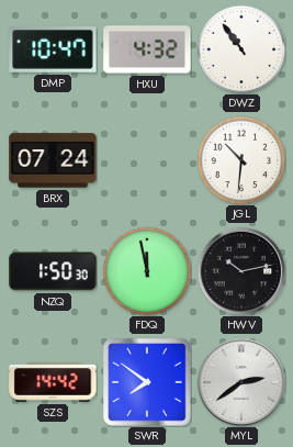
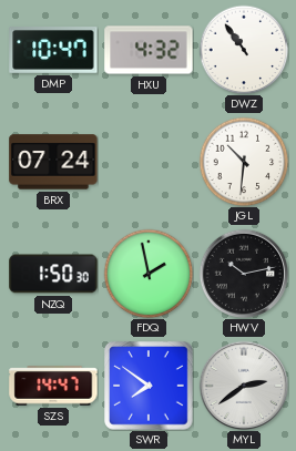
FDQ: 11:58 -> 1:58
SZS: 14:42 -> 14:47
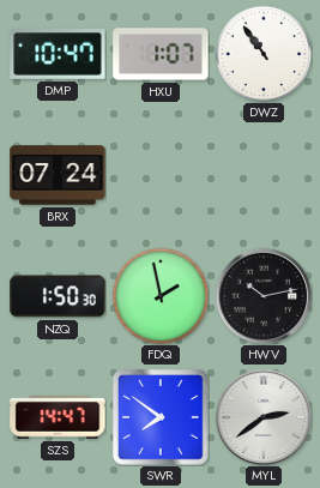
HXU: 4:32 -> 1:07
JGL: 10:31 -> none
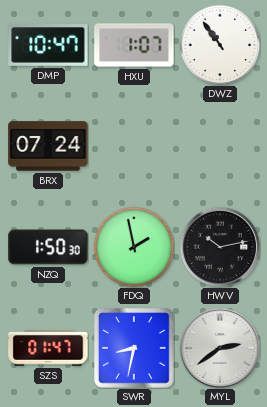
SZS: 14:47 -> 01:47
SWR: 7:51 -> 8:32
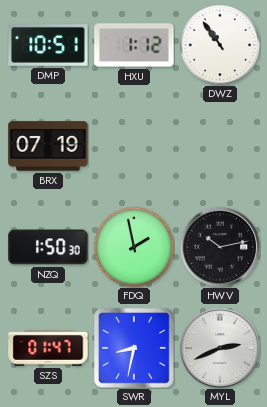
DMP: 10:47 -> 10:51
HXU: 1:07 -> 1:12
BRX: 07:24 -> 07:19
MYL: 2:39 -> 2:41
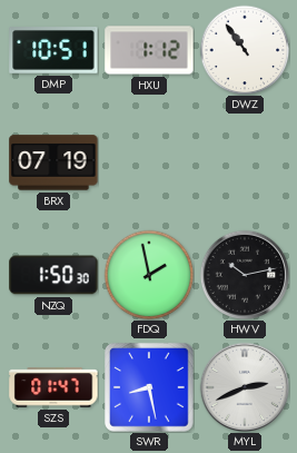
SWR: 8:32 -> 8:28
